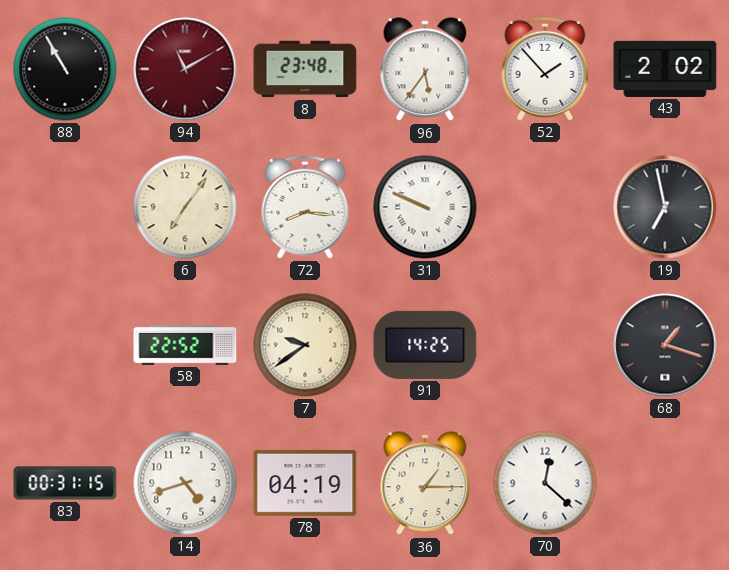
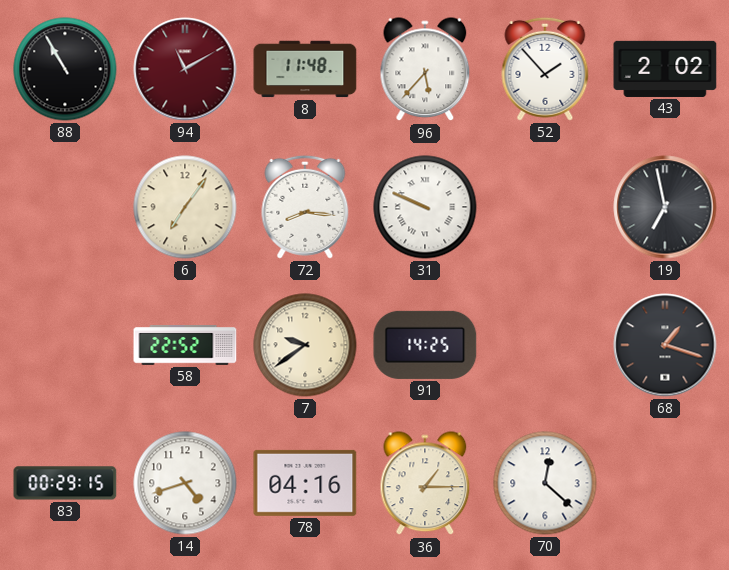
8: 23:48 -> 11:48
96: 5:36 -> 5:37
83: 00:31 -> 00:29
78: 04:19 -> 04:16
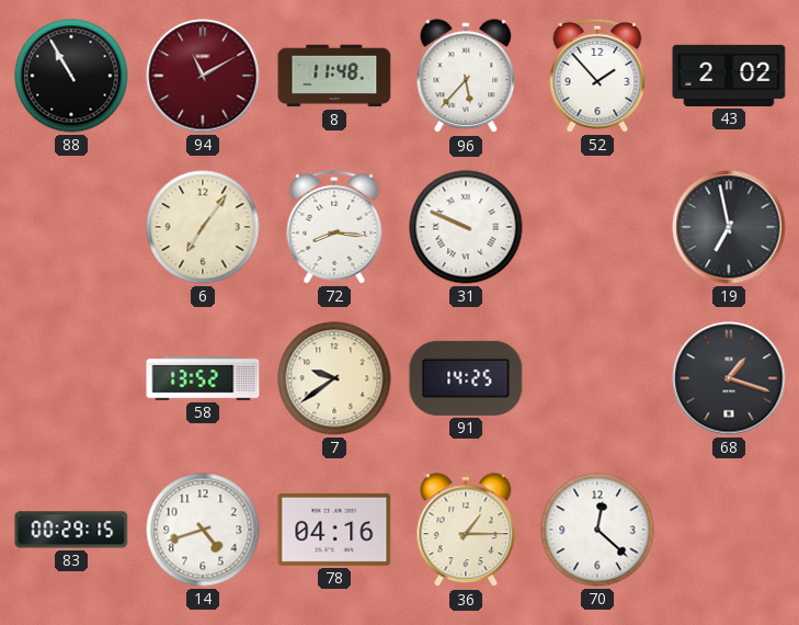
58: 22:52 -> 13:52
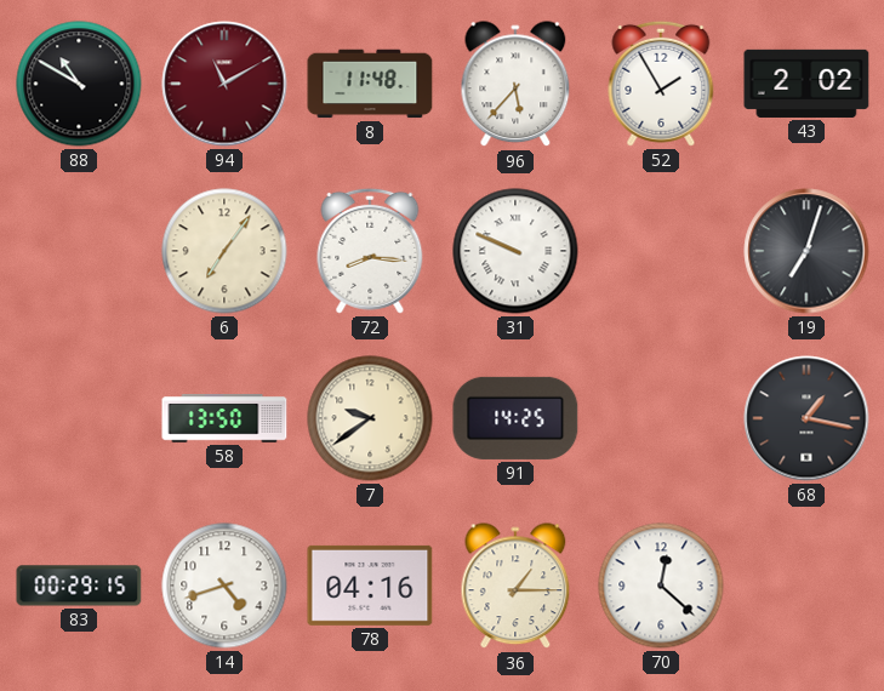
88: 10:55 -> 10:50
52: 1:53 -> 1:55
19: 6:58 -> 7:03
58: 13:52 -> 13:50
68: 1:18 -> 1:17
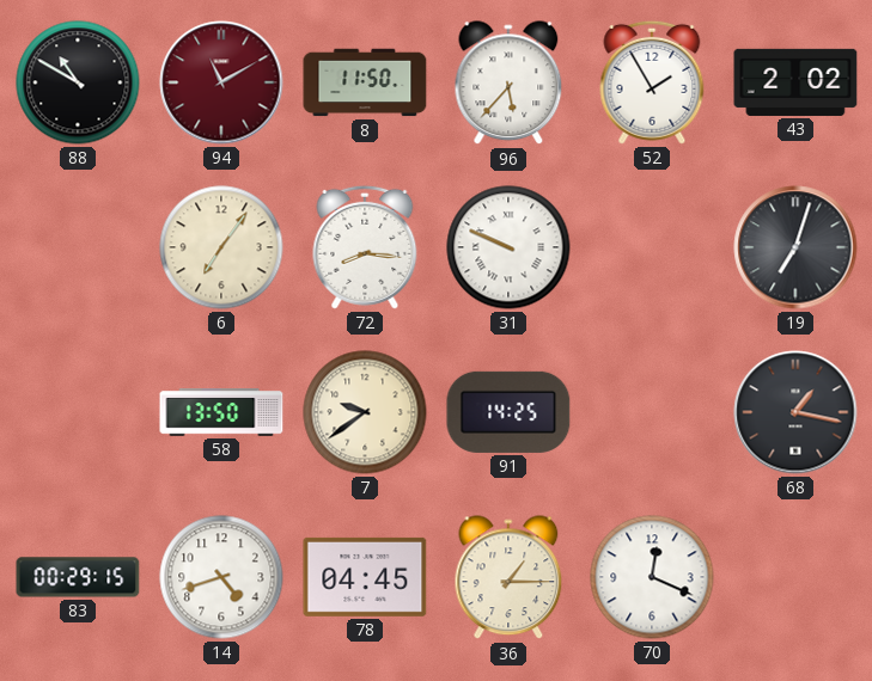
8: 11:48 -> 11:50
78: 04:16 -> 04:45
70: 12:22 -> 12:19
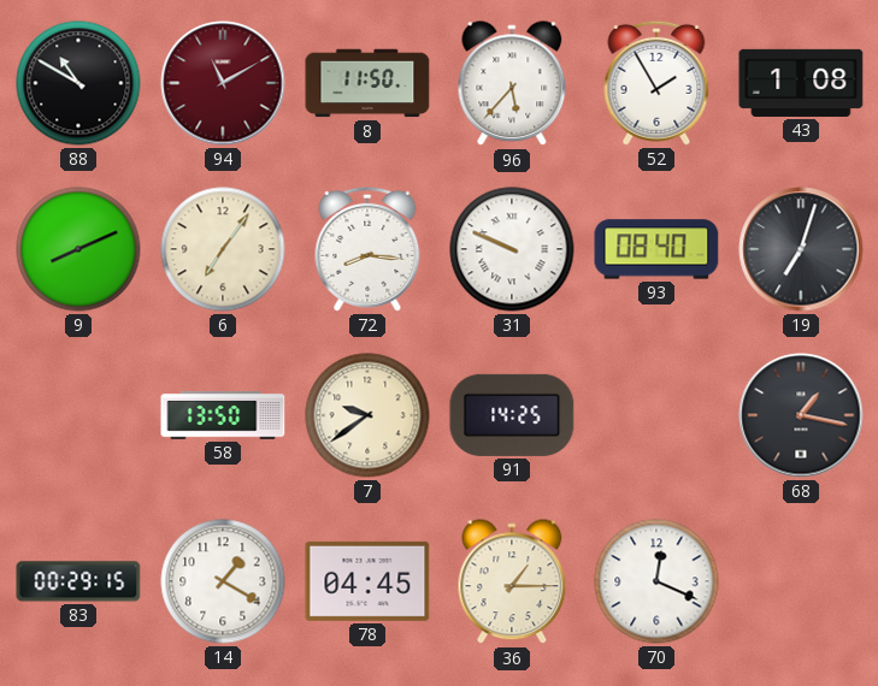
43: 2:02 -> 1:08
9: none -> 8:11
93: none -> 08:40
14: 4:42 -> 1:20
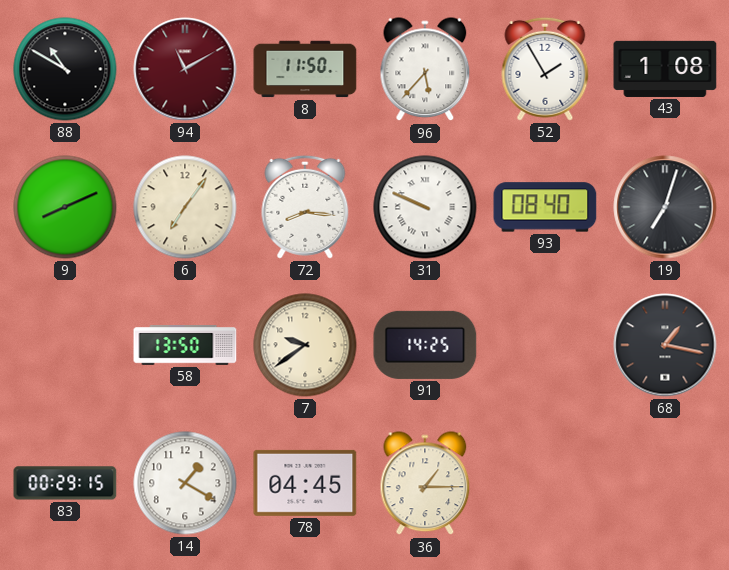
70: 12:19 -> none
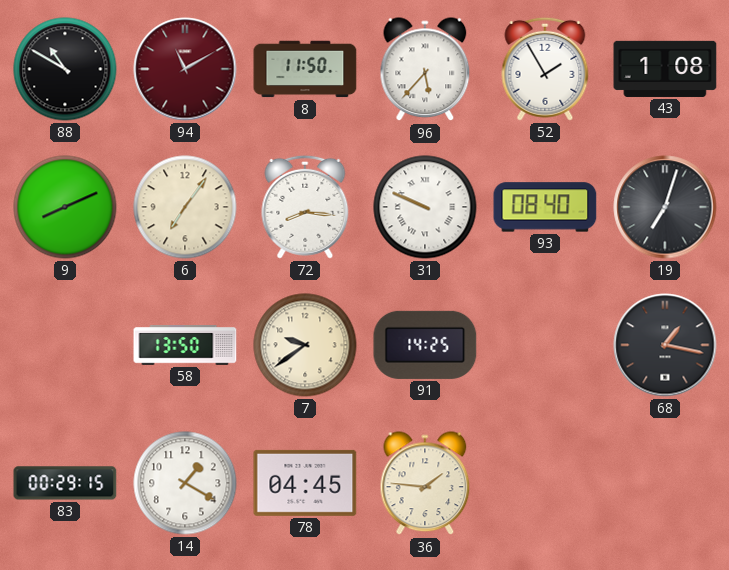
36: 1:15 -> 1:46
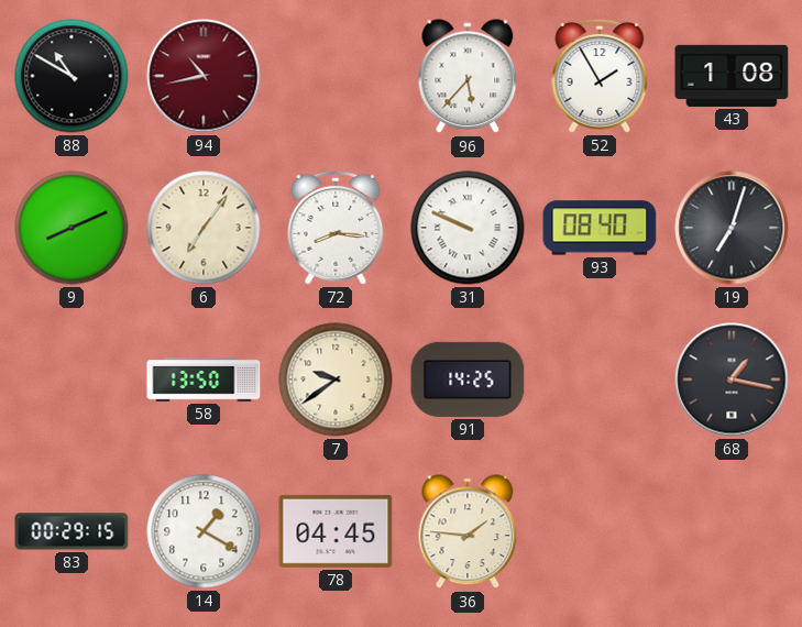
94: 11:10 -> 10:43
8: 11:50 -> none
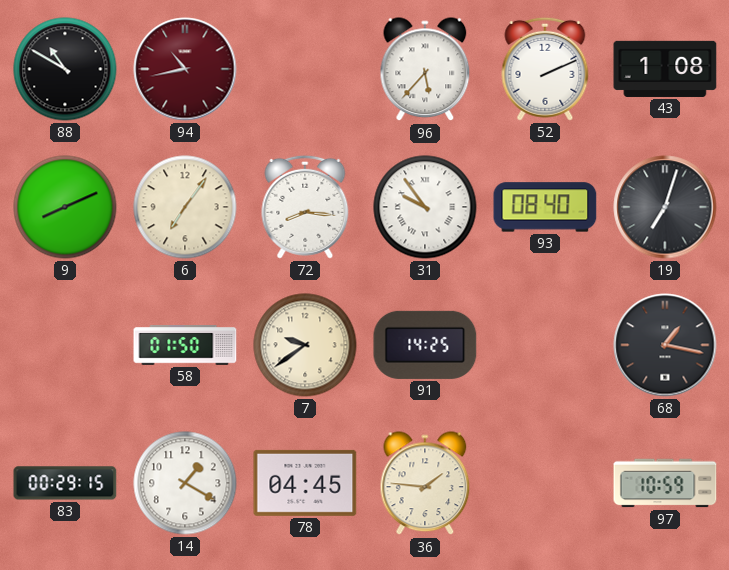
52: 1:55 -> 2:11
31: 9:49 -> 9:54
58: 13:50 -> 01:50
97: none -> 10:59
